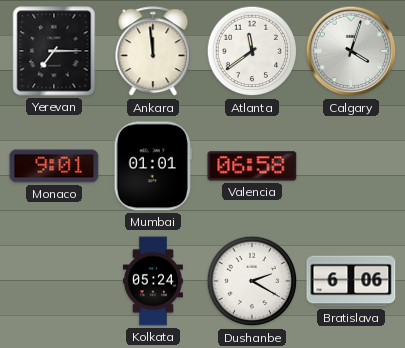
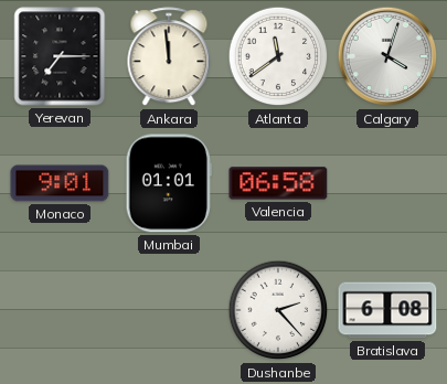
Kolkata: 05:24 -> none
Dushanbe: 2:20 -> 2:23
Bratislava: 6:06 -> 6:08
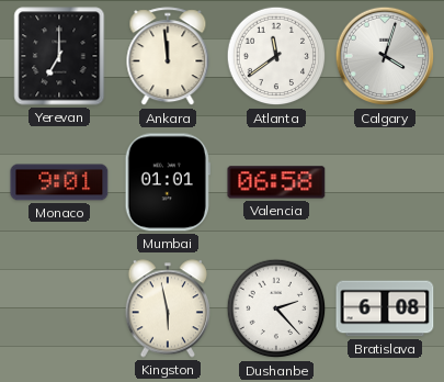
Yerevan: 7:15 -> 7:00
Kingston: none -> 5:58
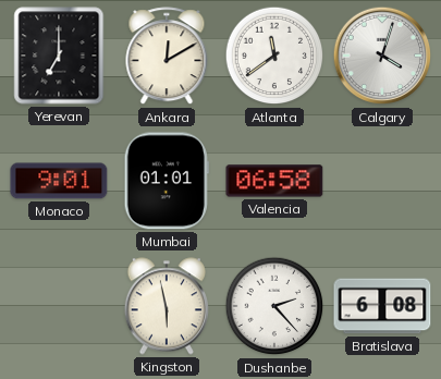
Ankara: 11:59 -> 12:10
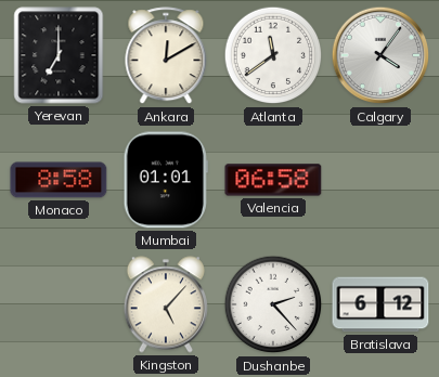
Calgary: 4:03 -> 4:06
Monaco: 9:01 -> 8:58
Kingston: 5:58 -> 5:07
Bratislava: 6:08 -> 6:12
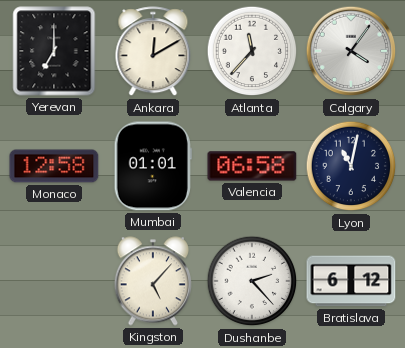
Atlanta: 11:39 -> 11:37
Monaco: 8:58 -> 12:58
Lyon: none -> 11:02
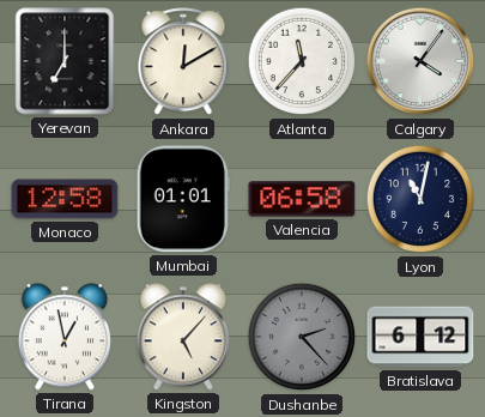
Tirana: none -> 12:58
Dushanbe dial: white -> grey
